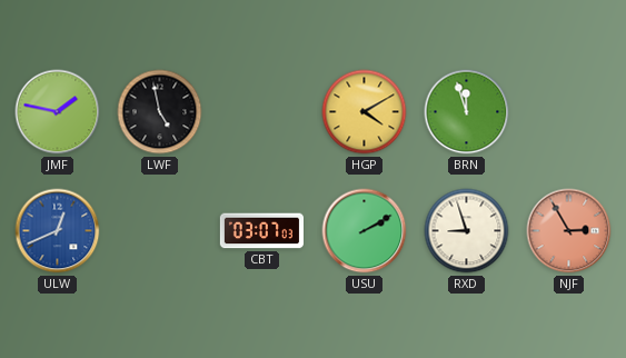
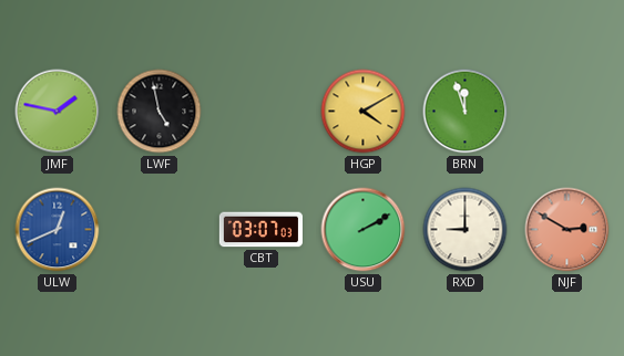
RXD: 8:57 -> 9:00
NJF: 2:55 -> 2:50
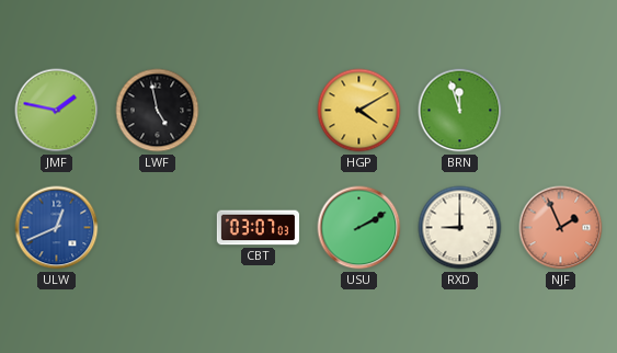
NJF: 2:50 -> 1:56
